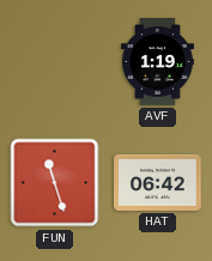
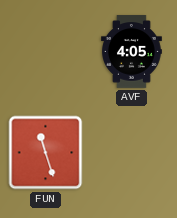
AVF: 1:19 -> 4:05
HAT: 06:42 -> none
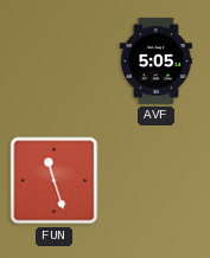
AVF: 4:05 -> 5:05
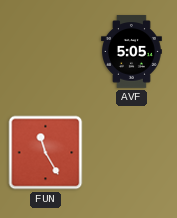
FUN: 11:27 -> 11:25
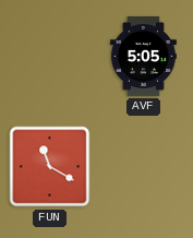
FUN: 11:25 -> 11:20
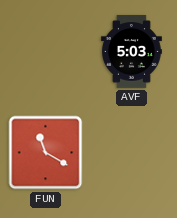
AVF: 5:05 -> 5:03
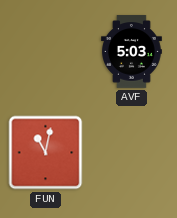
FUN: 11:20 -> 11:02
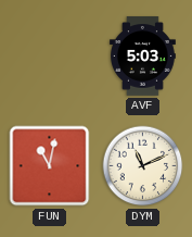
DYM: none -> 11:11
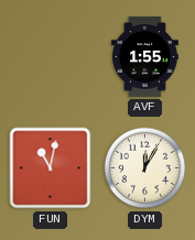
AVF: 5:03 -> 1:55
DYM: 11:11 -> 12:05
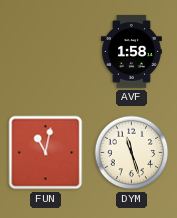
AVF: 1:55 -> 1:58
DYM: 12:05 -> 11:27
